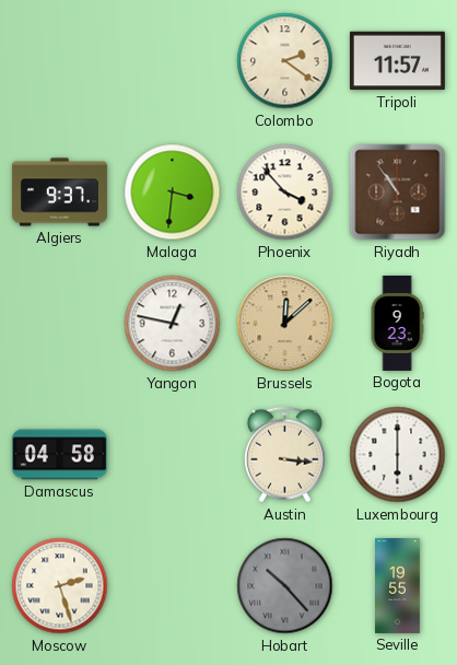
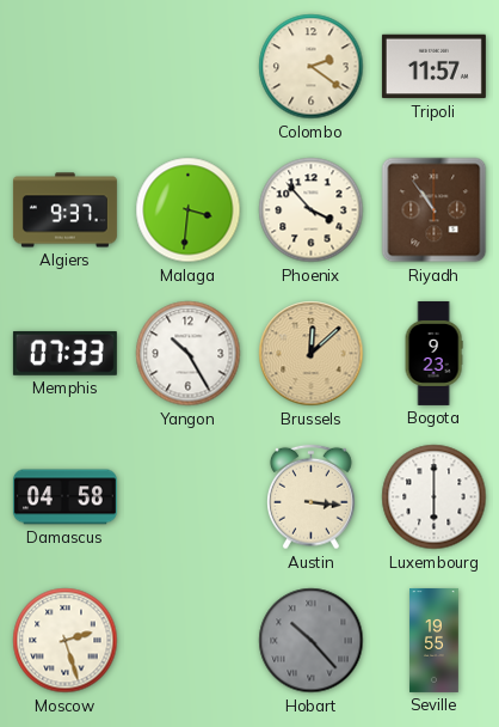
Memphis: none -> 07:33
Yangon: 12:47 -> 10:25
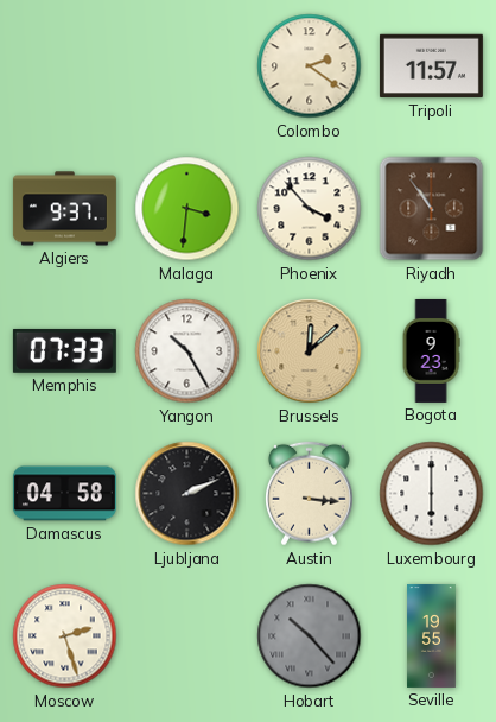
Ljubljana: none -> 2:11
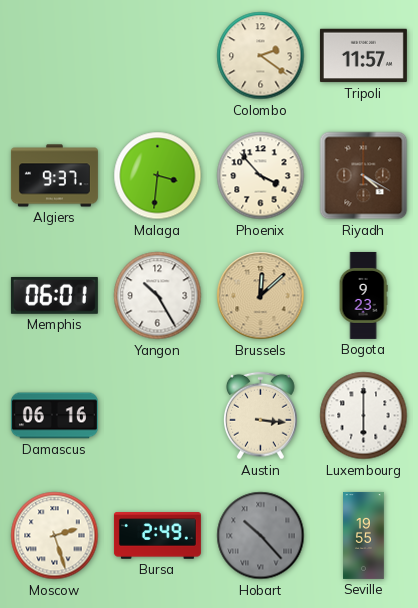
Riyadh: 10:54 -> 4:20
Memphis: 07:33 -> 06:01
Damascus: 04:58 -> 06:16
Ljubljana: 2:11 -> none
Bursa: none -> 2:49
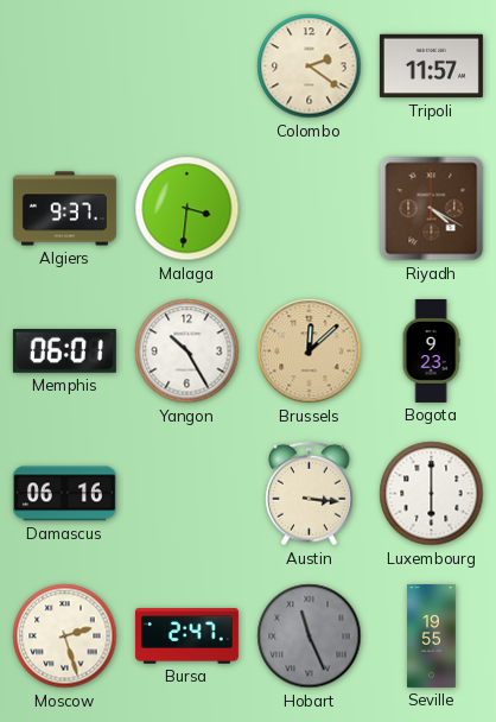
Phoenix: 3:53 -> none
Bursa: 2:49 -> 2:47
Hobart: 10:23 -> 11:26
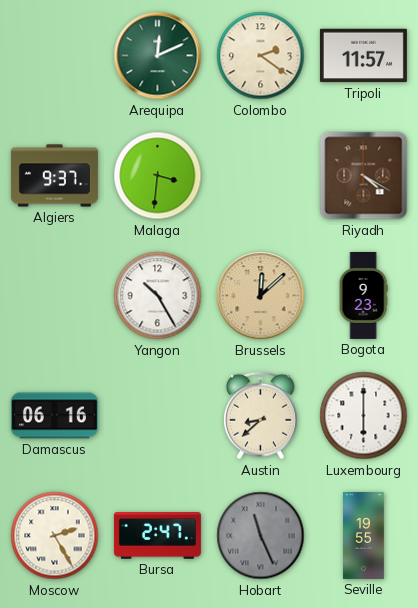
Arequipa: none -> 12:11
Memphis: 06:01 -> none
Austin: 3:16 -> 8:38
Moscow: 2:27 -> 2:25
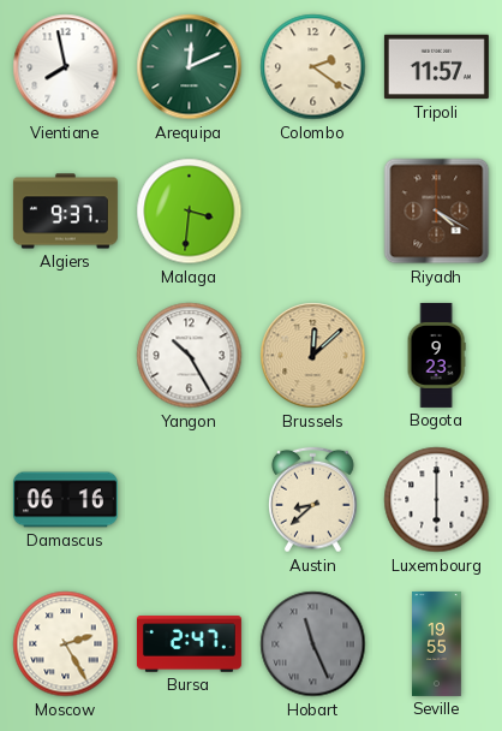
Vientiane: none -> 7:58
